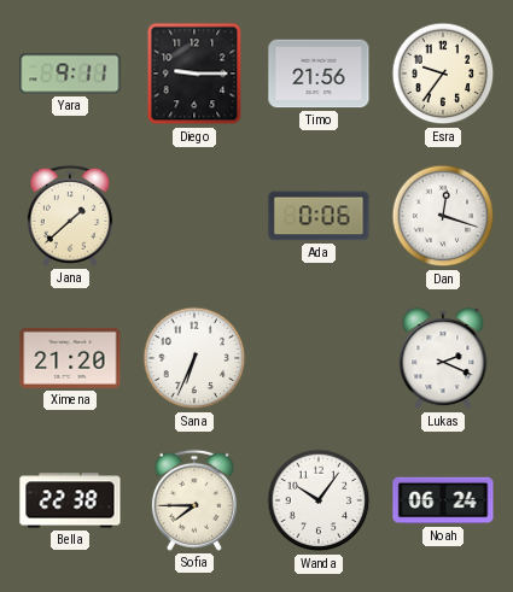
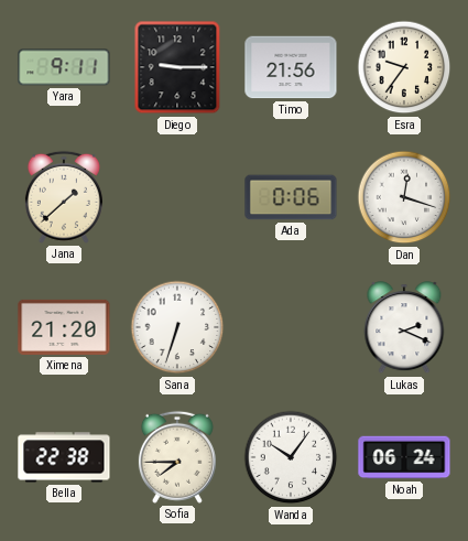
Sana: 6:34 -> 6:33
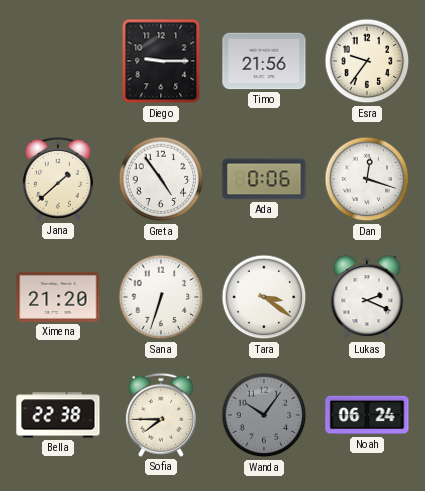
Yara: 9:11 -> none
Greta: none -> 4:54
Tara: none -> 3:21
Wanda dial: white -> grey
